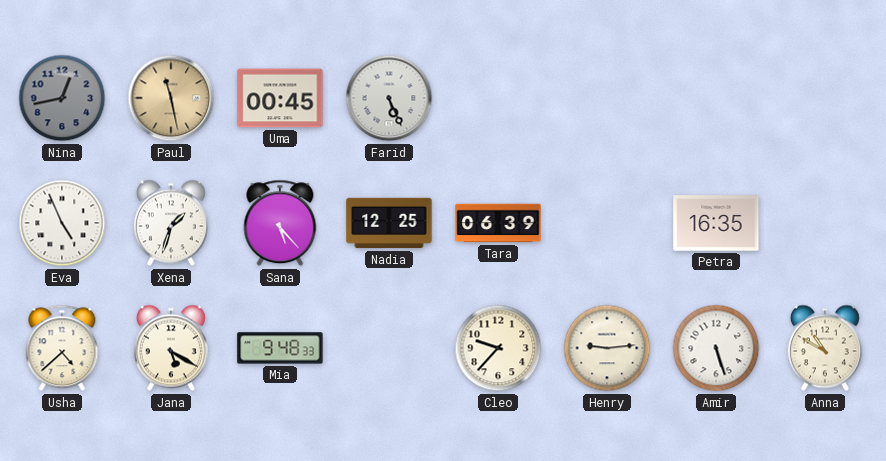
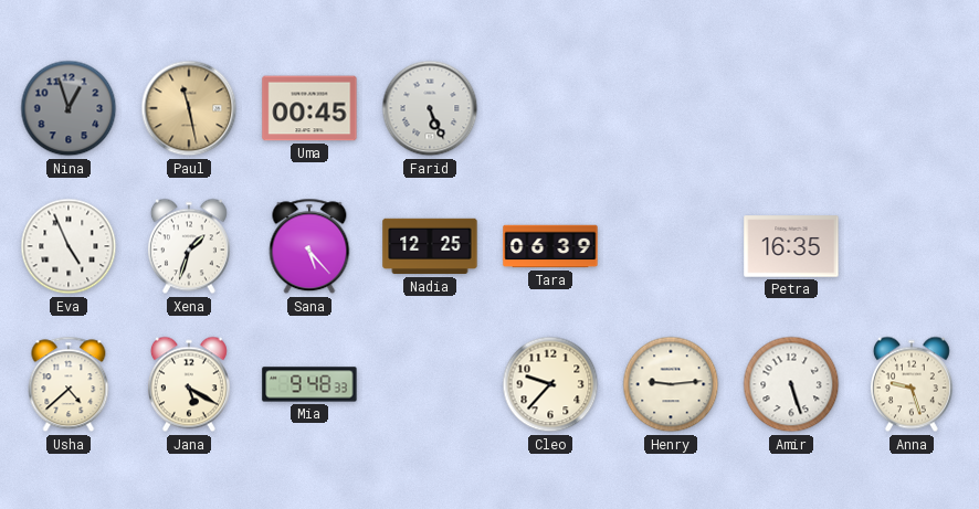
Nina: 12:43 -> 12:57
Anna: 10:50 -> 9:27
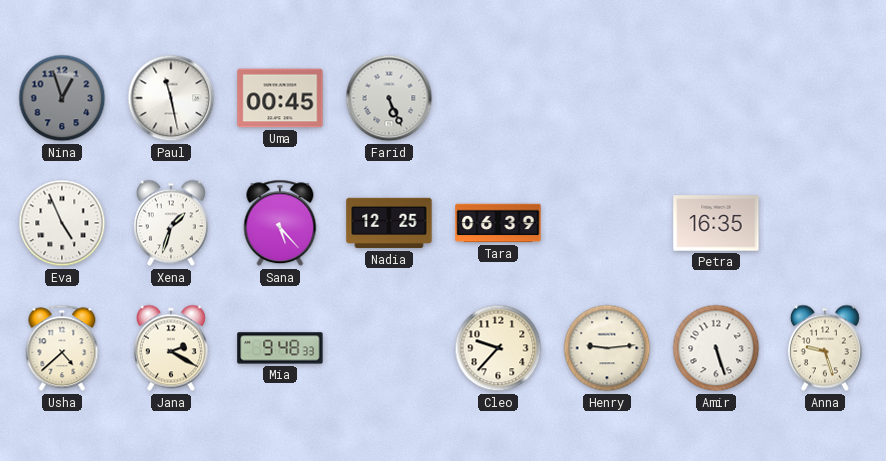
Paul dial: champagne -> white
Jana: 5:20 -> 2:20
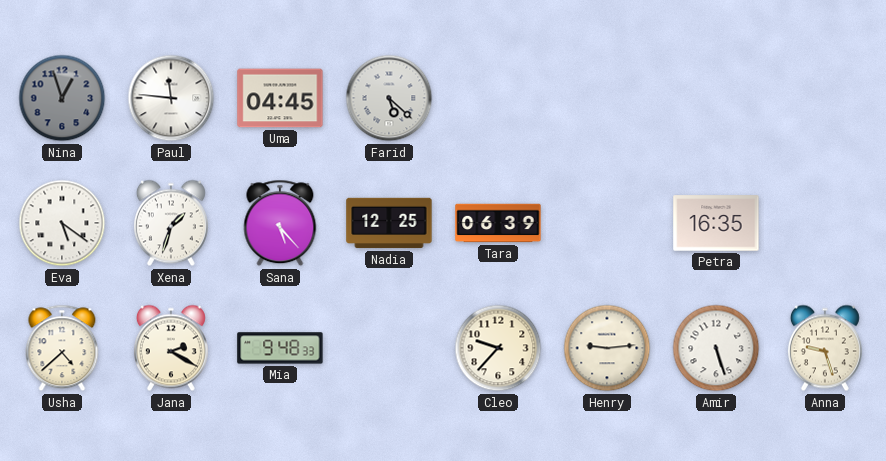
Paul: 11:28 -> 11:46
Uma: 00:45 -> 04:45
Farid: 5:26 -> 5:22
Eva: 4:56 -> 5:21
